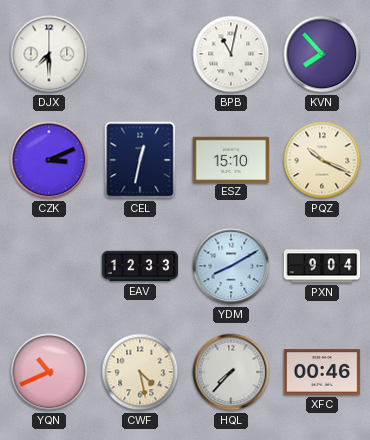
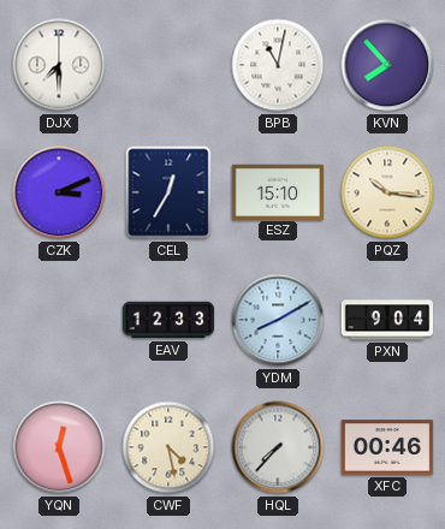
CEL: 12:32 -> 12:35
PQZ: 10:19 -> 10:16
YQN: 10:41 -> 12:27
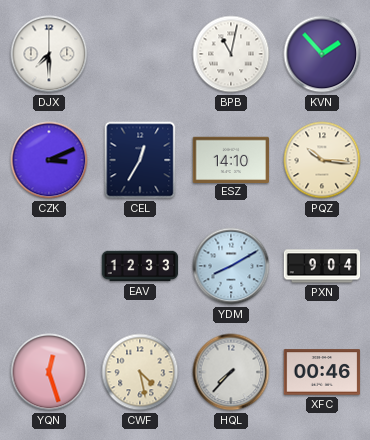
KVN: 7:53 -> 1:53
ESZ: 15:10 -> 14:10
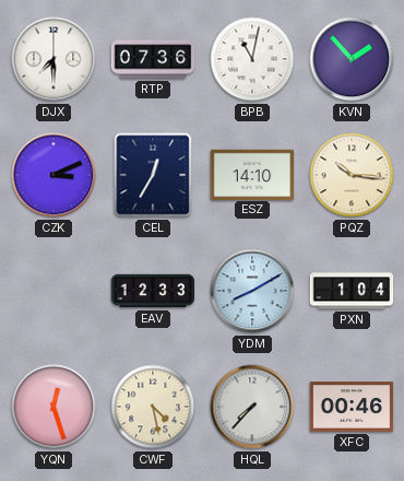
RTP: none -> 07:36
PXN: 9:04 -> 1:04
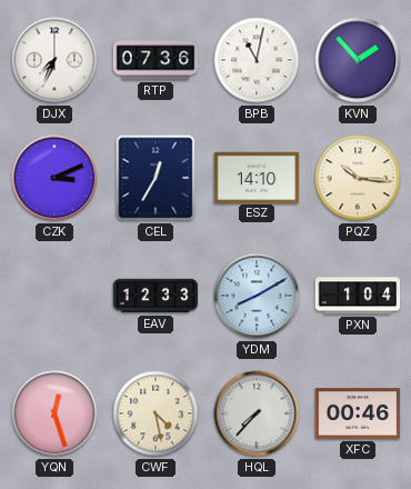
DJX: 7:30 -> 7:34
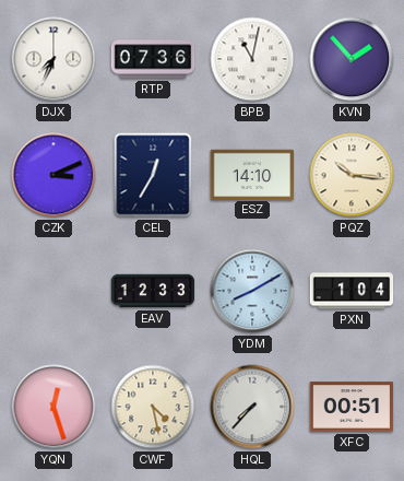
XFC: 00:46 -> 00:51
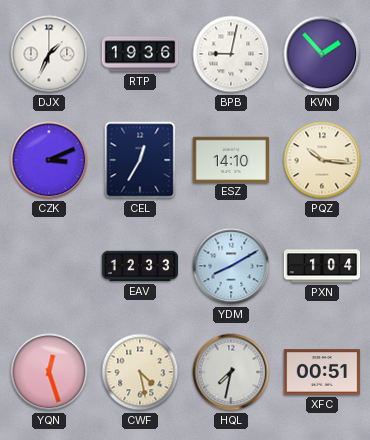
DJX: 7:34 -> 1:34
RTP: 07:36 -> 19:36
BPB: 11:02 -> 9:02
HQL: 7:37 -> 7:32
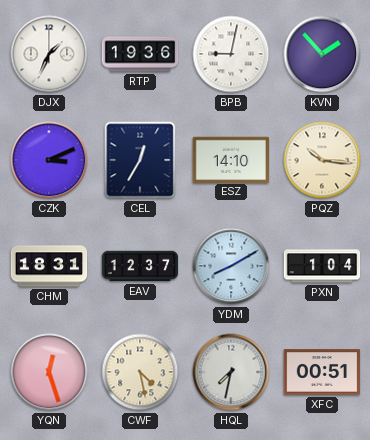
CHM: none -> 18:31
EAV: 12:33 -> 12:37
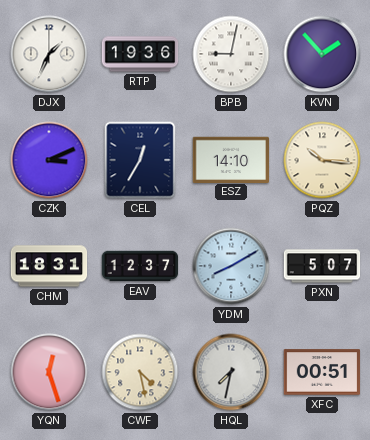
PXN: 1:04 -> 5:07
